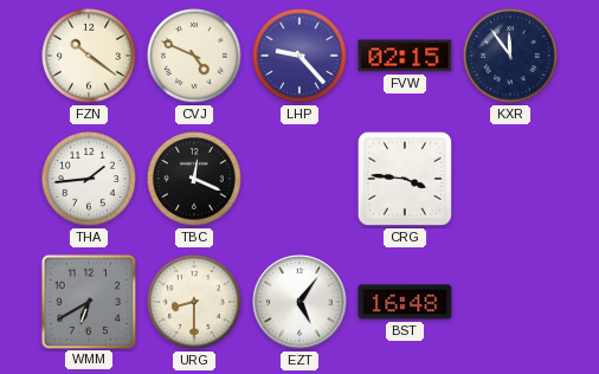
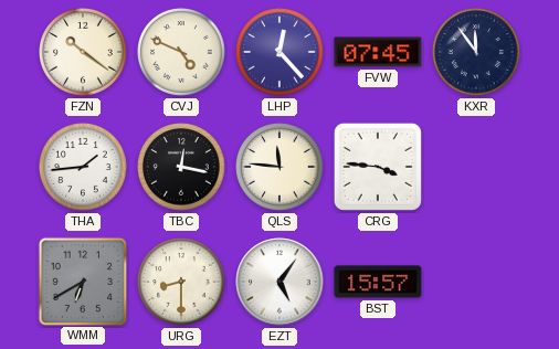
LHP: 9:23 -> 12:23
FVW: 02:15 -> 07:45
TBC: 12:19 -> 12:17
QLS: none -> 11:46
BST: 16:48 -> 15:57
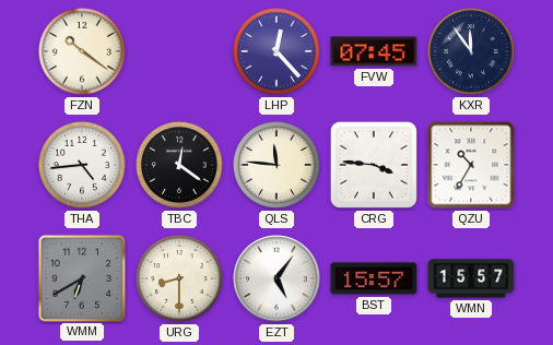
CVJ: 4:49 -> none
THA: 1:44 -> 4:44
TBC: 12:17 -> 12:21
QZU: none -> 10:35
WMN: none -> 15:57
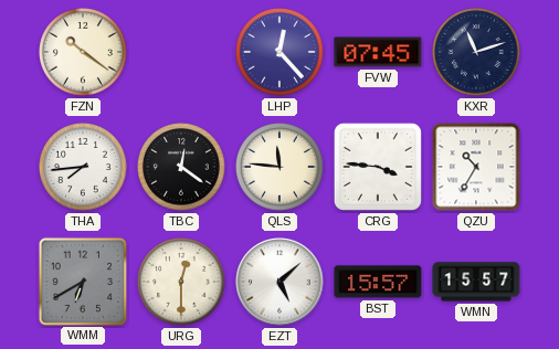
KXR: 11:54 -> 11:12
THA: 4:44 -> 7:44
URG: 8:30 -> 12:30
EZT: 5:06 -> 5:08
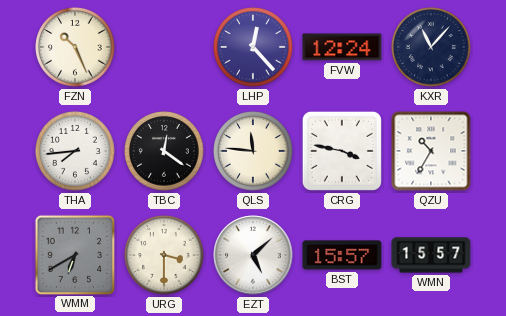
FZN: 10:21 -> 10:26
FVW: 07:45 -> 12:24
KXR: 11:12 -> 11:07
CRG: 3:46 -> 3:47
URG: 12:30 -> 3:30
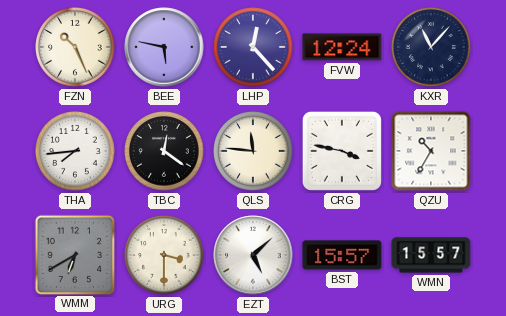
BEE: none -> 5:47
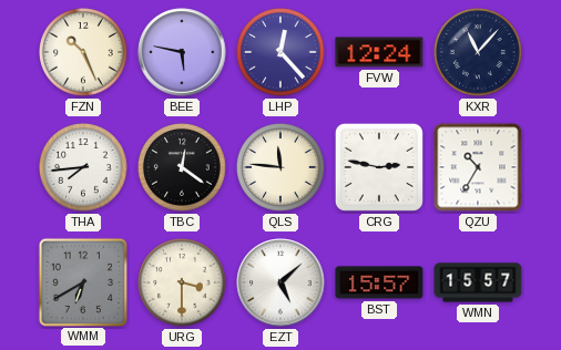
CRG: 3:47 -> 2:47
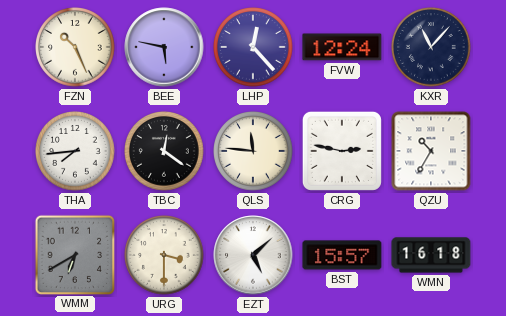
WMN: 15:57 -> 16:18
